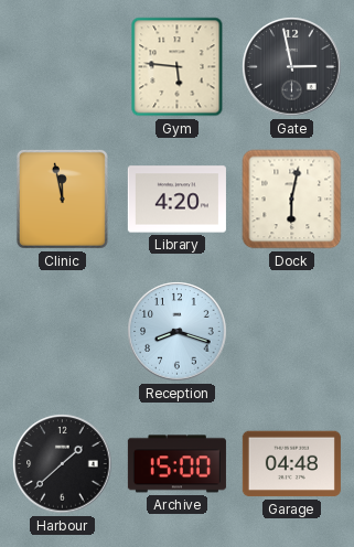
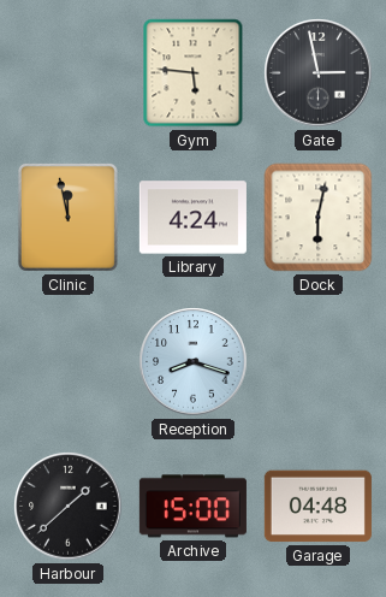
Library: 4:20 -> 4:24
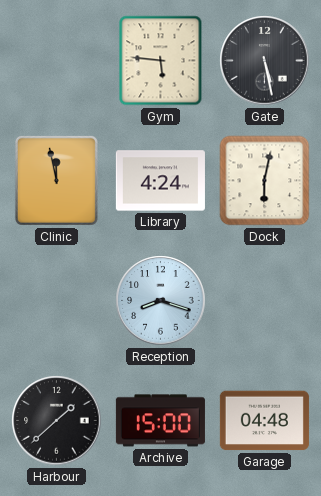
Gate: 2:58 -> 5:28
